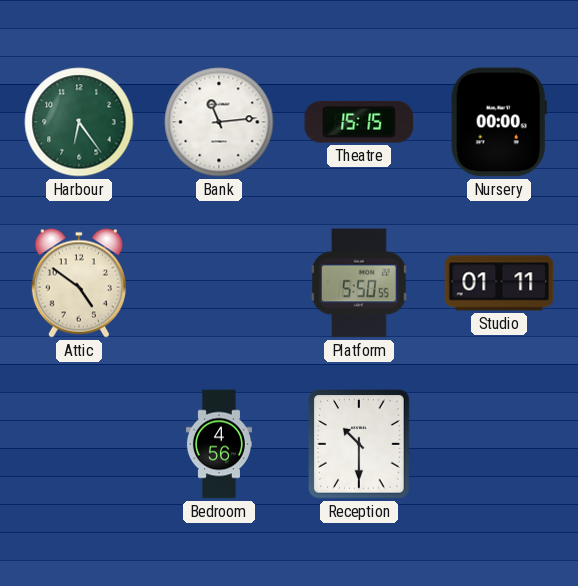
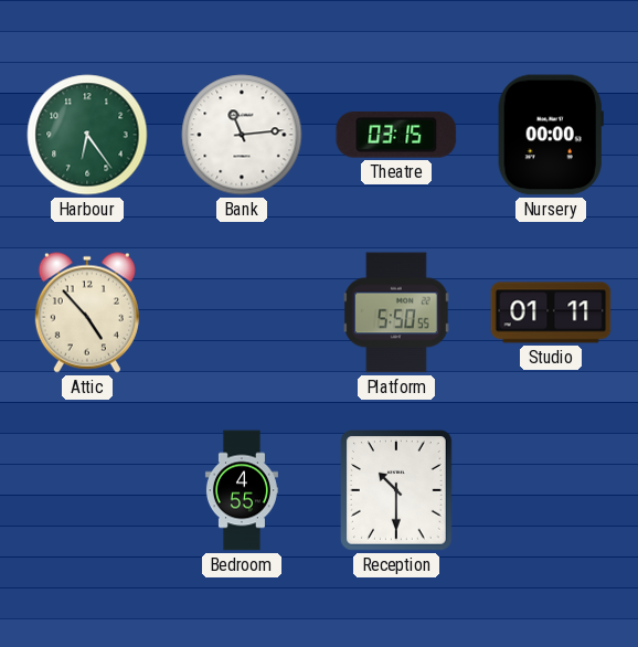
Theatre: 15:15 -> 03:15
Attic: 4:51 -> 4:53
Bedroom: 4:56 -> 4:55
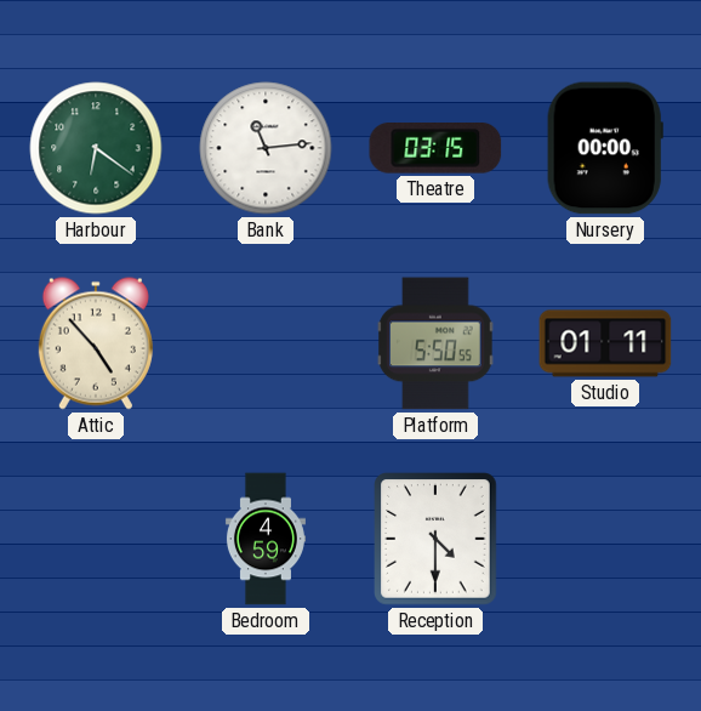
Harbour: 6:24 -> 6:21
Bedroom: 4:55 -> 4:59
Reception: 10:30 -> 4:30
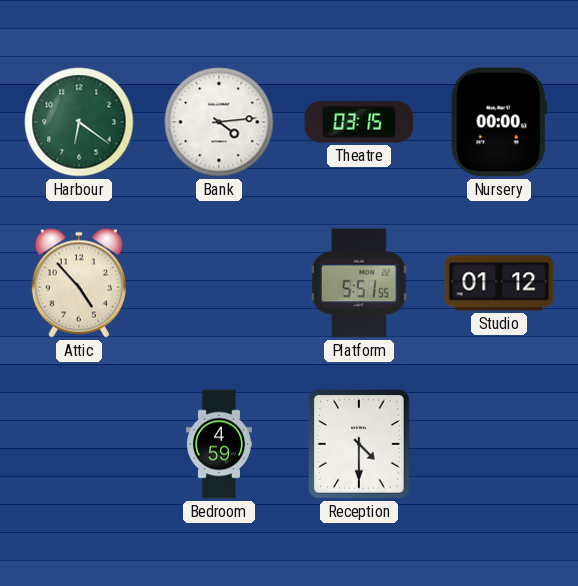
Bank: 11:14 -> 4:14
Platform: 5:50 -> 5:51
Studio: 01:11 -> 01:12
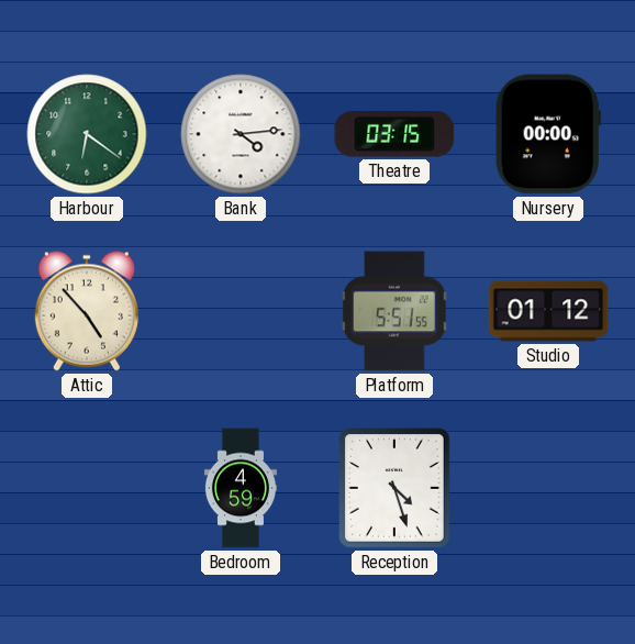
Reception: 4:30 -> 4:27
